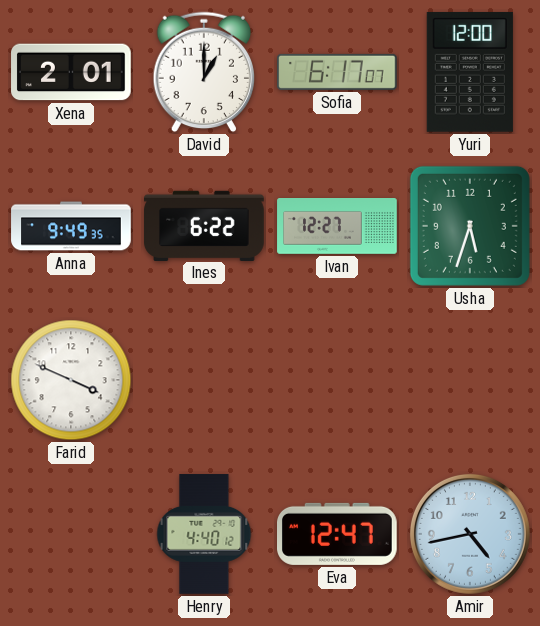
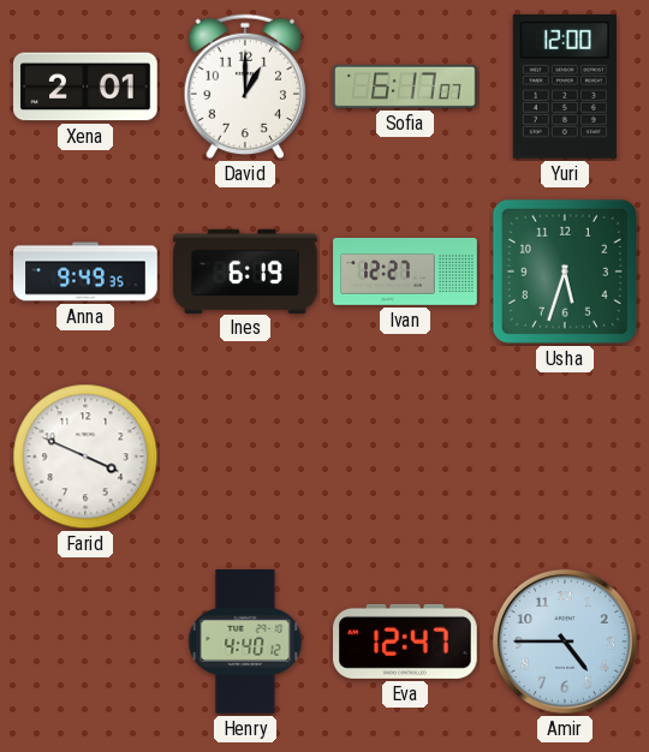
Ines: 6:22 -> 6:19
Amir: 4:43 -> 4:45
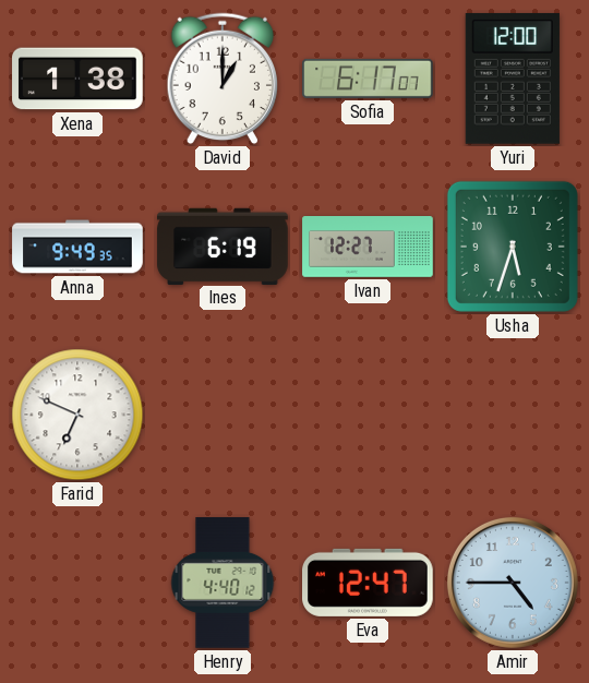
Xena: 2:01 -> 1:38
Farid: 3:49 -> 6:49
